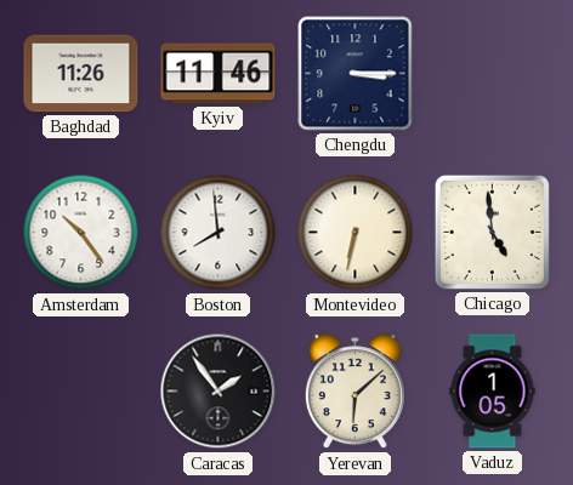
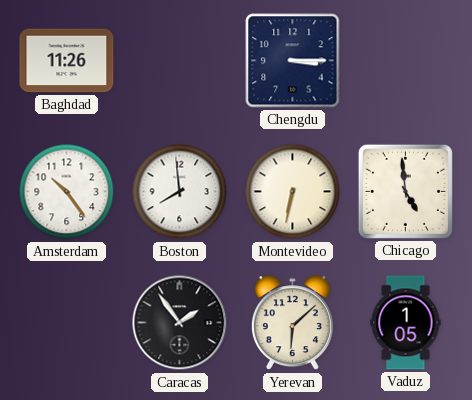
Kyiv: 11:46 -> none
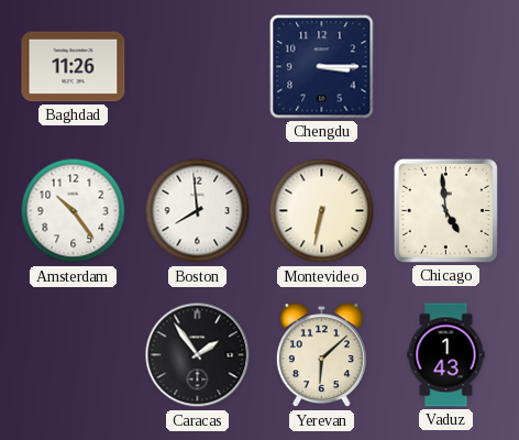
Vaduz: 1:05 -> 1:43
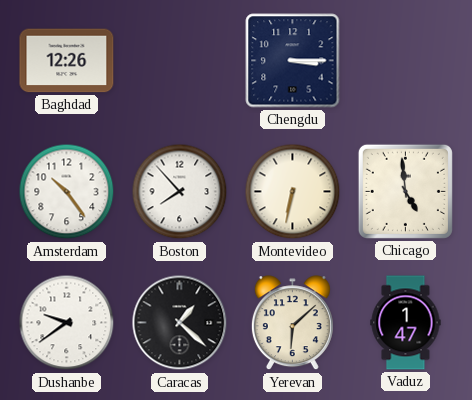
Baghdad: 11:26 -> 12:26
Boston: 7:59 -> 7:53
Dushanbe: none -> 9:39
Caracas: 1:54 -> 1:22
Vaduz: 1:43 -> 1:47
